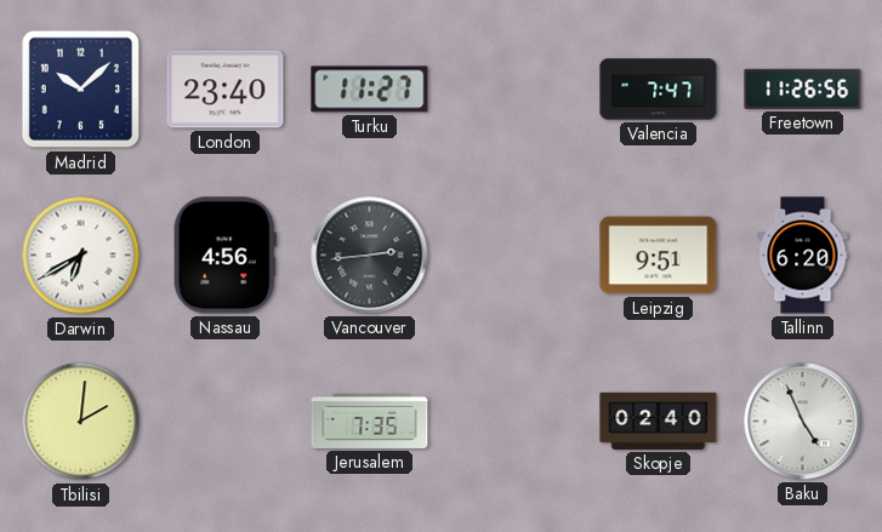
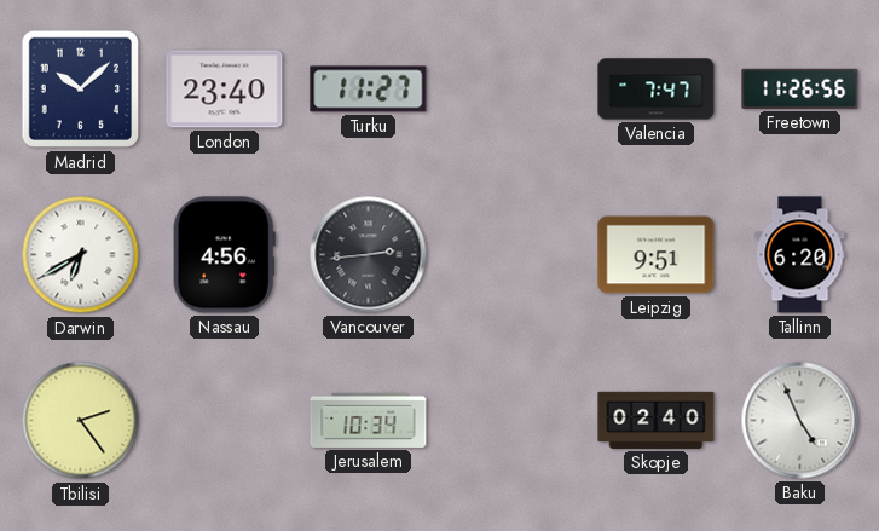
Tbilisi: 2:01 -> 2:24
Jerusalem: 7:35 -> 10:34
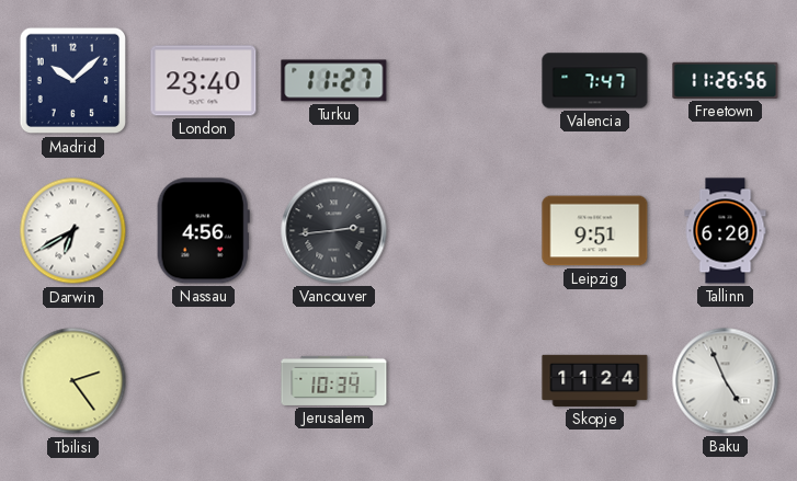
Skopje: 02:40 -> 11:24
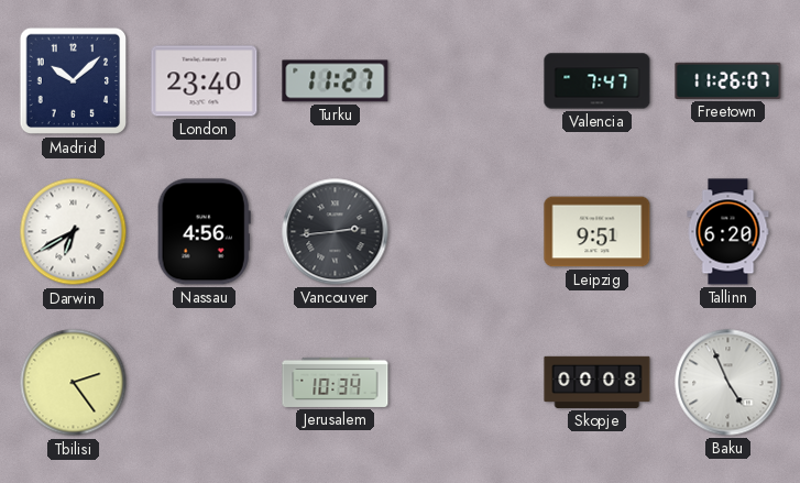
Freetown: 11:26:56 -> 11:26:07
Skopje: 11:24 -> 00:08
